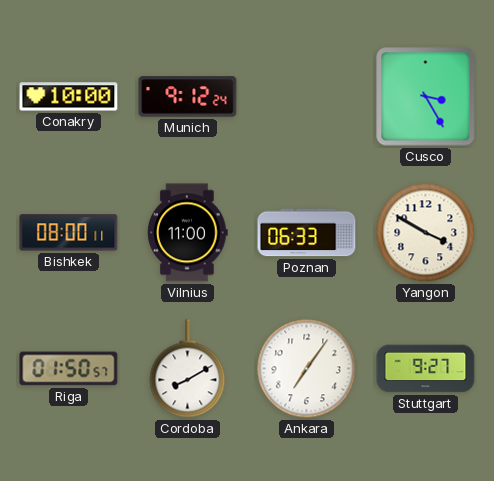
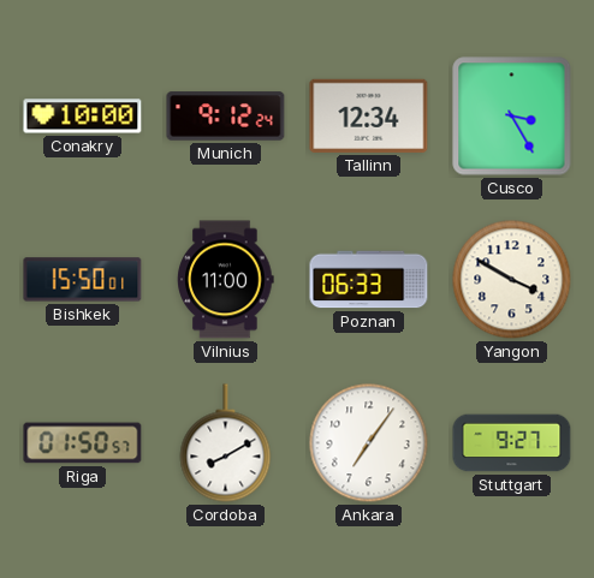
Tallinn: none -> 12:34
Bishkek: 08:00 -> 15:50
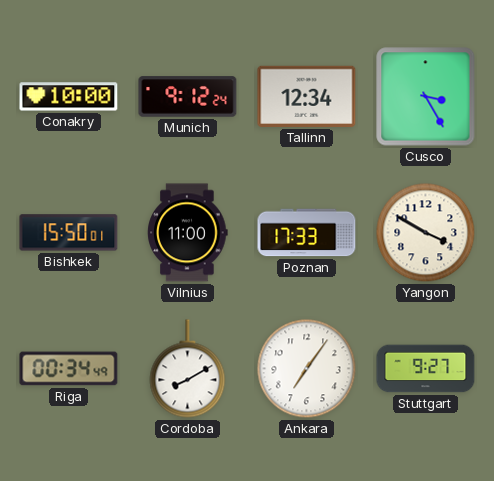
Poznan: 06:33 -> 17:33
Riga: 01:50 -> 00:34
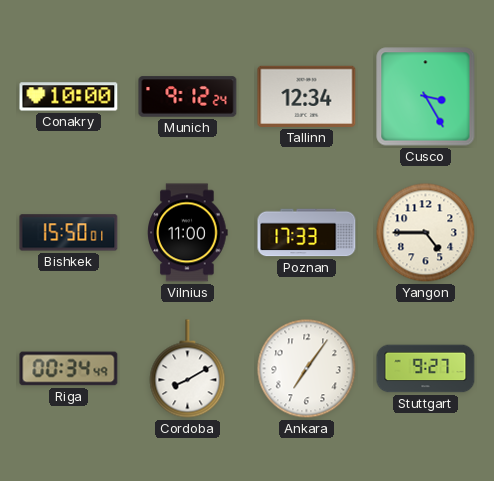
Yangon: 3:50 -> 4:45
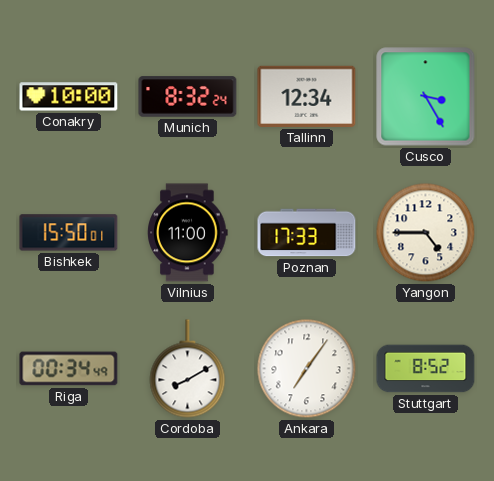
Munich: 9:12 -> 8:32
Stuttgart: 9:27 -> 8:52
